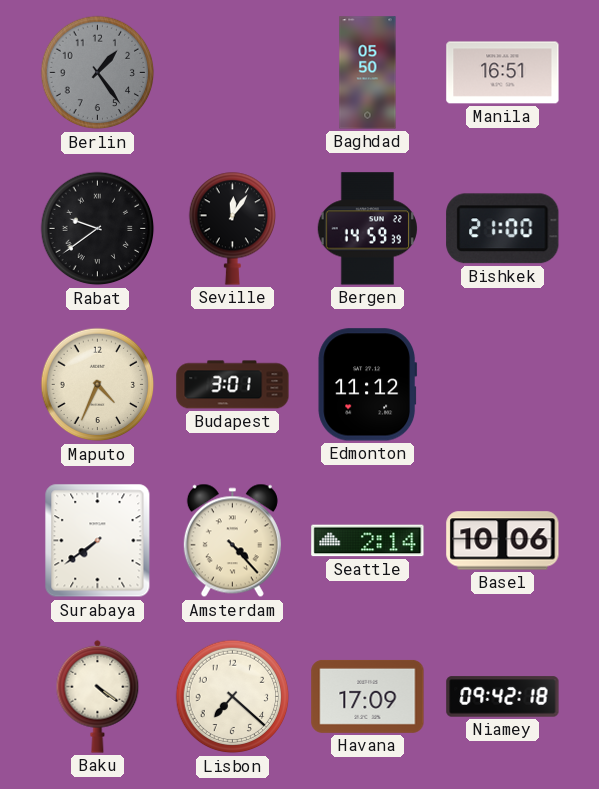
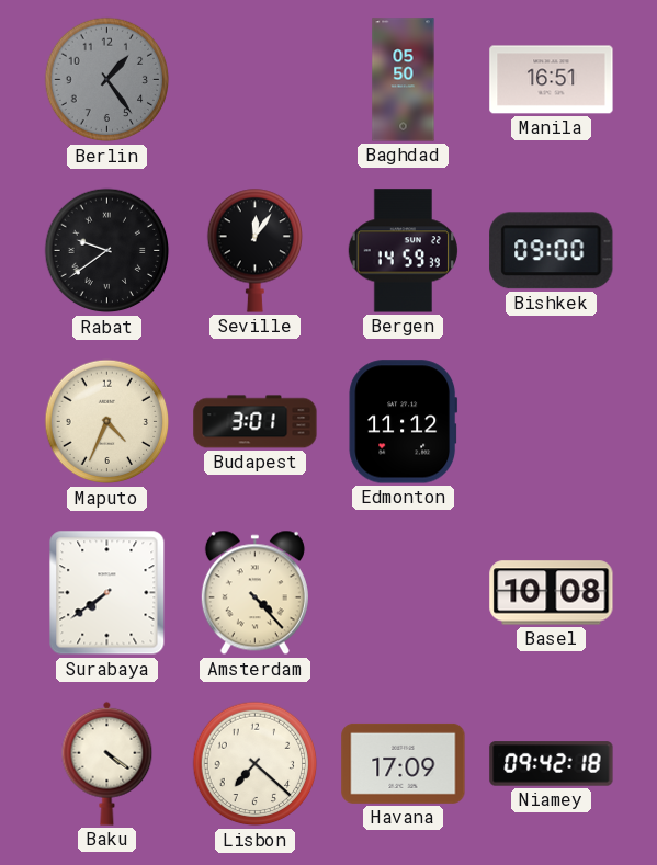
Bishkek: 21:00 -> 09:00
Seattle: 2:14 -> none
Basel: 10:06 -> 10:08
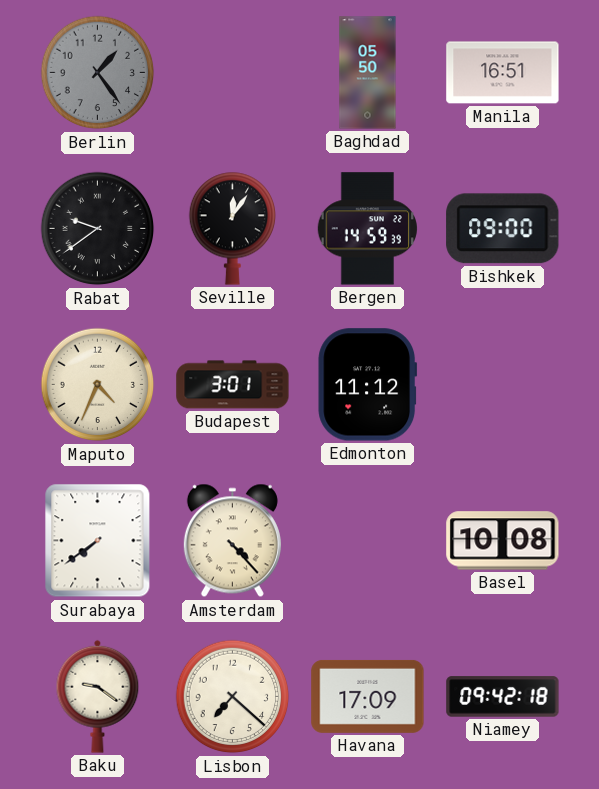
Baku: 4:21 -> 9:21
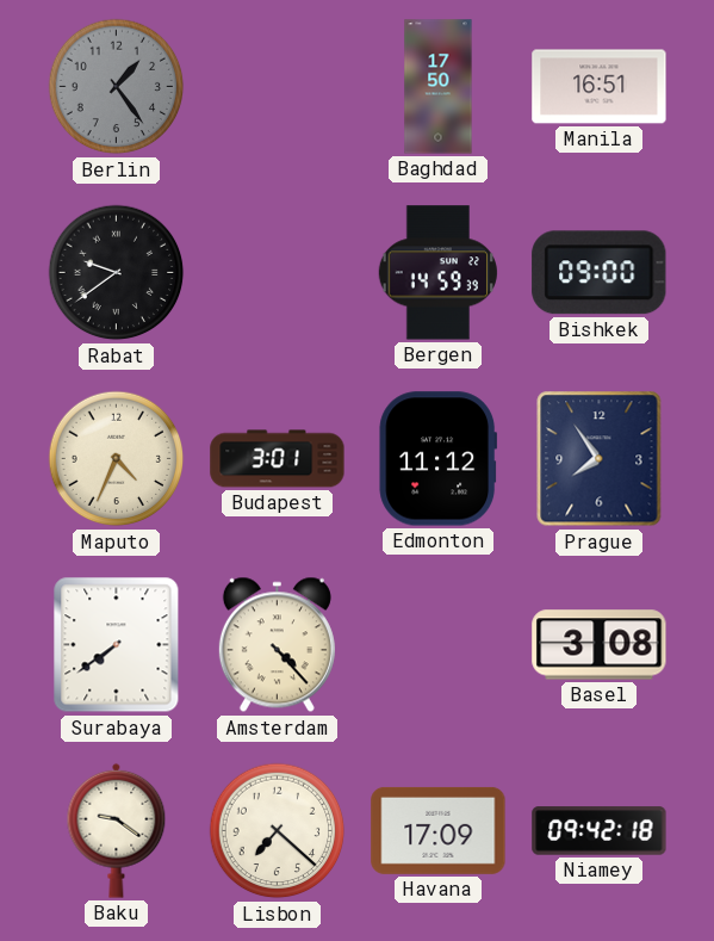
Baghdad: 05:50 -> 17:50
Seville: 12:06 -> none
Prague: none -> 7:54
Basel: 10:08 -> 3:08
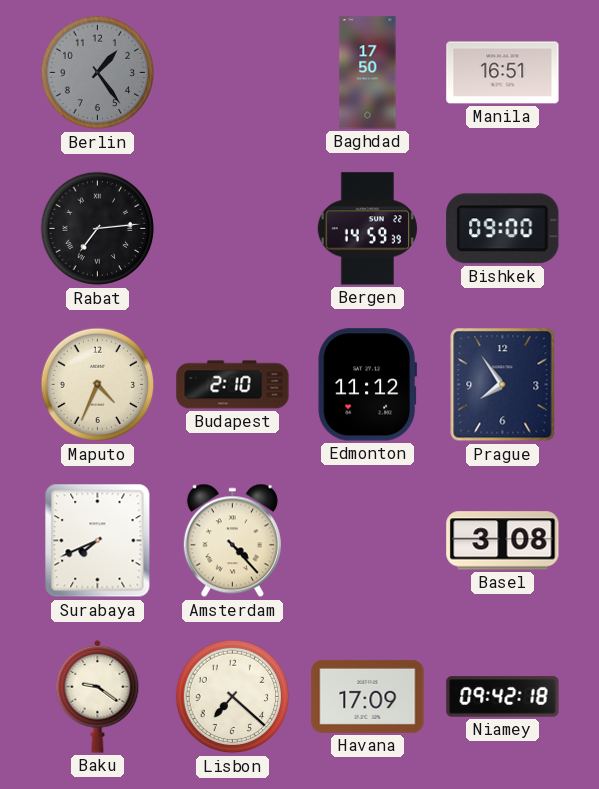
Rabat: 9:39 -> 7:14
Budapest: 3:01 -> 2:10
Surabaya: 7:39 -> 7:41
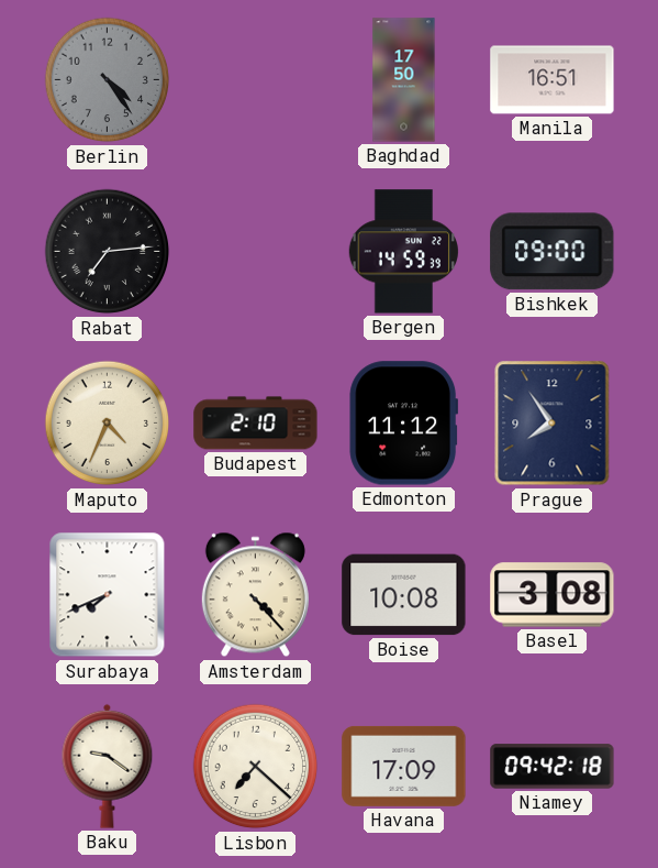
Berlin: 1:24 -> 4:24
Boise: none -> 10:08
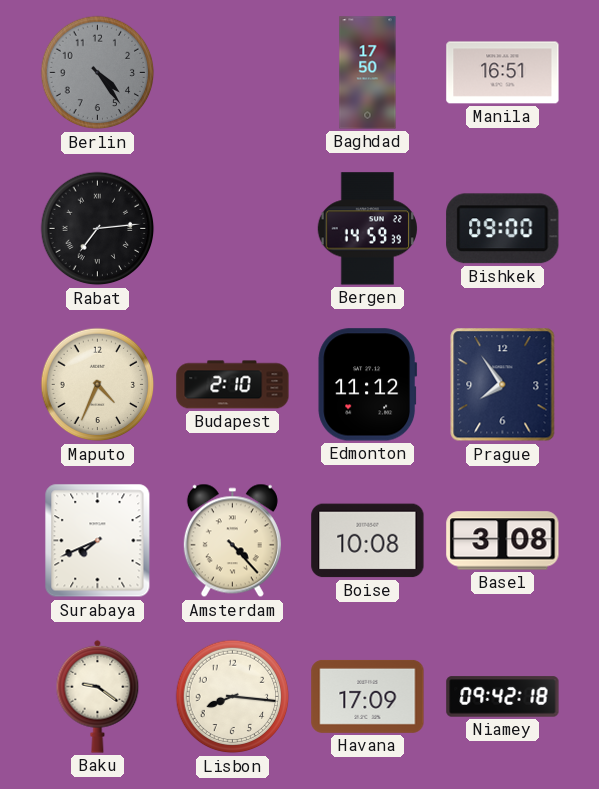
Lisbon: 7:22 -> 8:16
